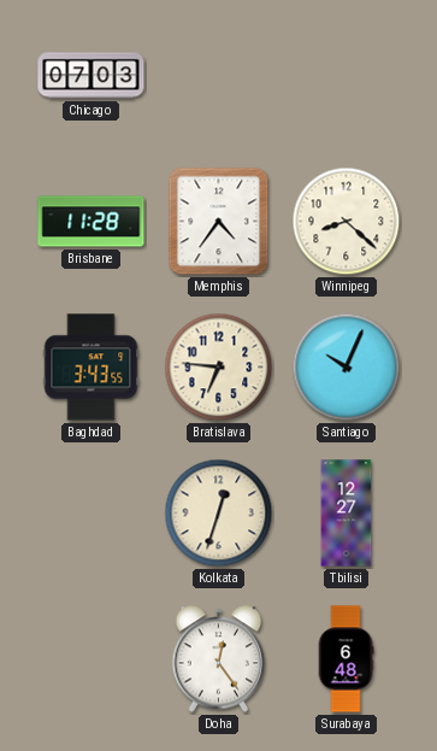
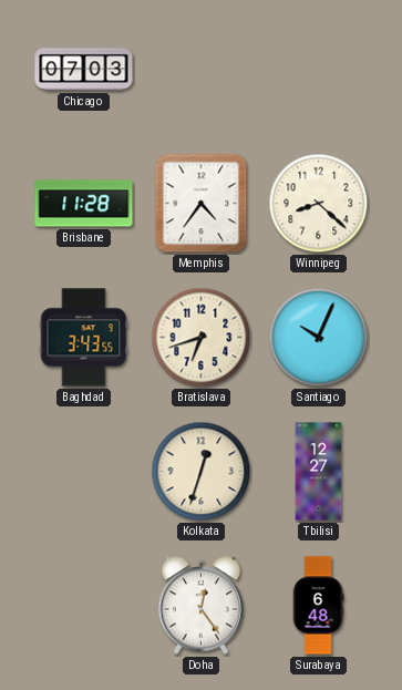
Bratislava: 6:46 -> 6:42
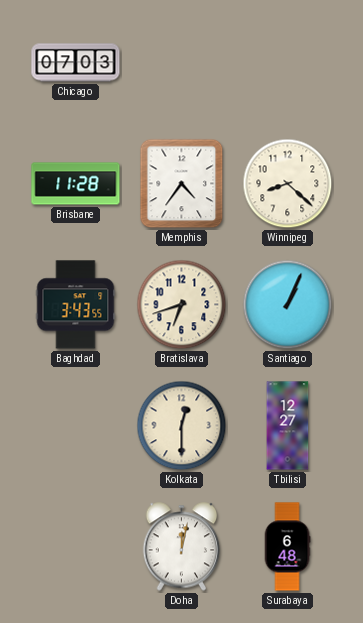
Santiago: 10:04 -> 1:04
Kolkata: 12:33 -> 12:30
Doha: 12:24 -> 12:02
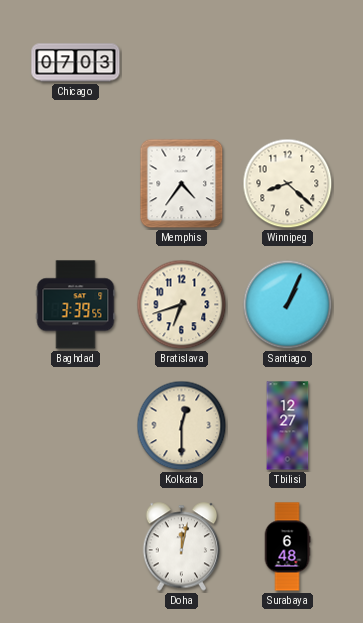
Brisbane: 11:28 -> none
Baghdad: 3:43 -> 3:39
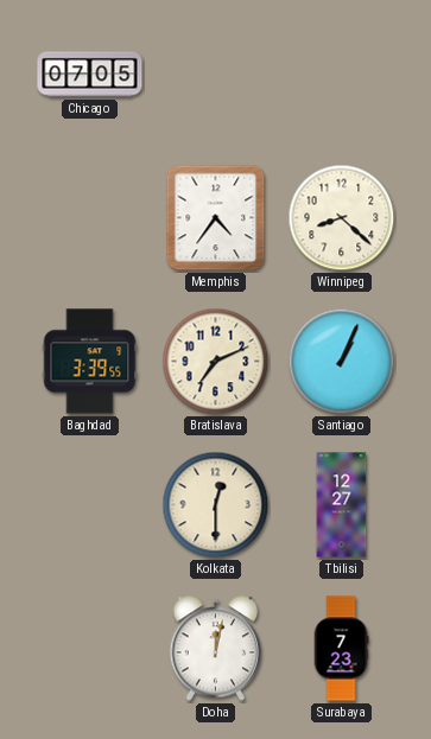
Chicago: 07:03 -> 07:05
Bratislava: 6:42 -> 7:11
Surabaya: 6:48 -> 7:23
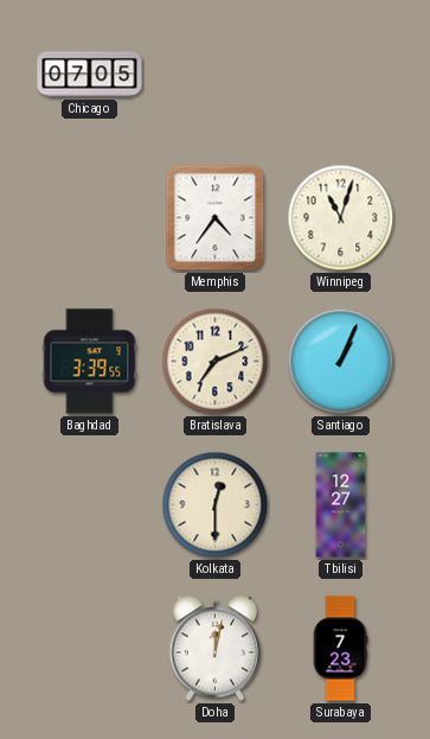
Winnipeg: 8:22 -> 11:03
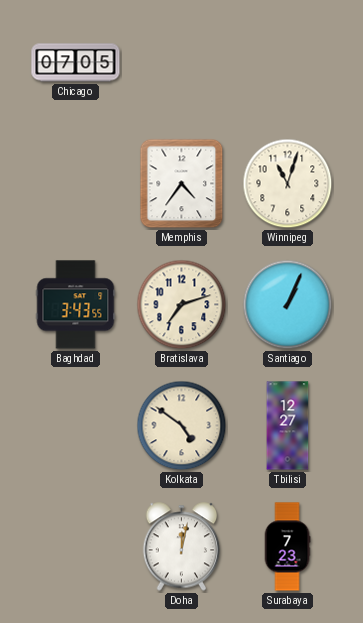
Baghdad: 3:39 -> 3:43
Bratislava: 7:11 -> 7:12
Kolkata: 12:30 -> 4:51
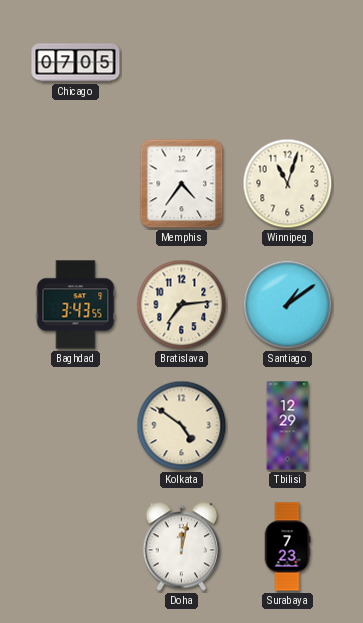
Bratislava: 7:12 -> 7:14
Santiago: 1:04 -> 1:09
Tbilisi: 12:27 -> 12:29
